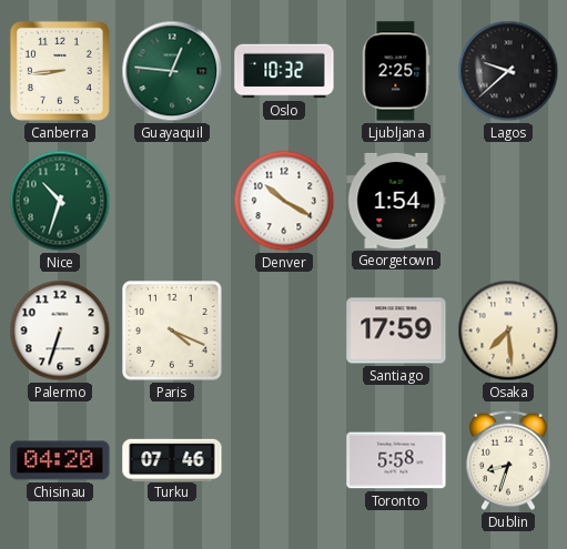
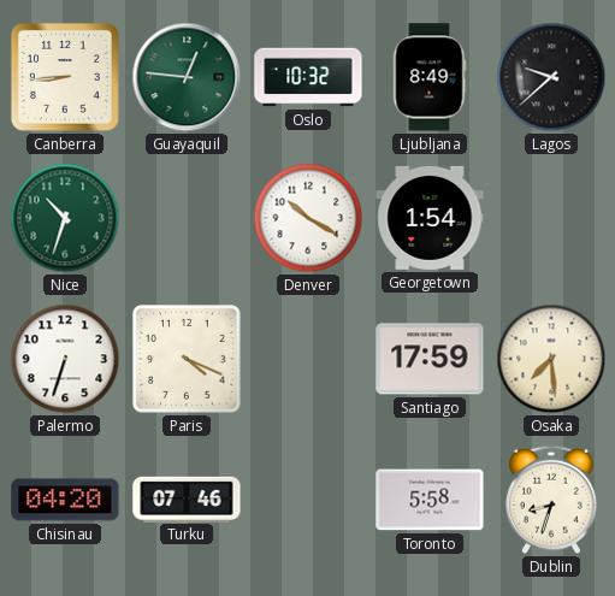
Ljubljana: 2:25 -> 8:49
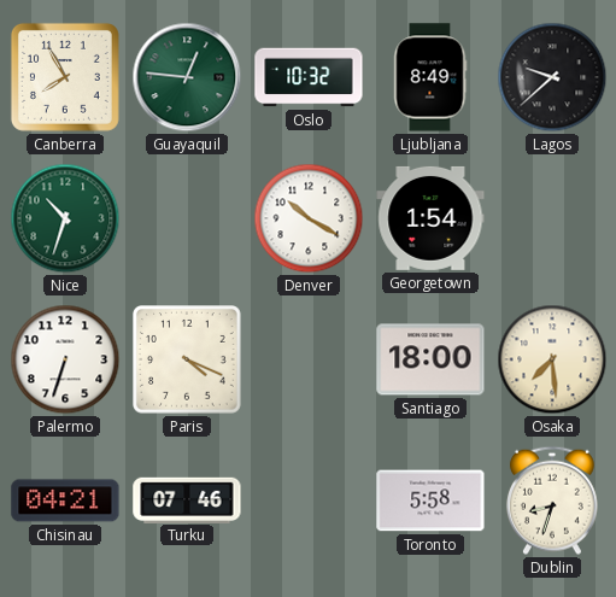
Canberra: 8:44 -> 7:55
Santiago: 17:59 -> 18:00
Chisinau: 04:20 -> 04:21
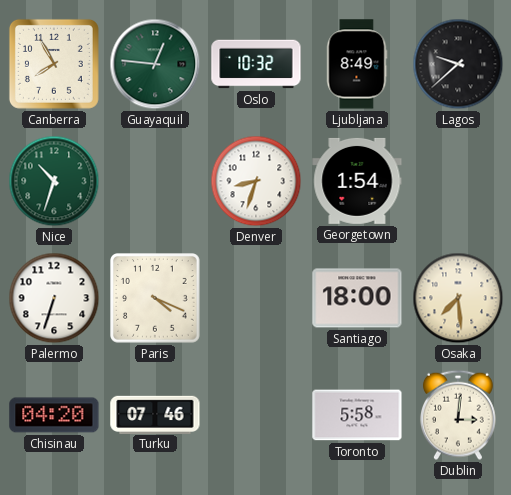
Denver: 10:20 -> 8:33
Chisinau: 04:21 -> 04:20
Dublin: 8:33 -> 3:01
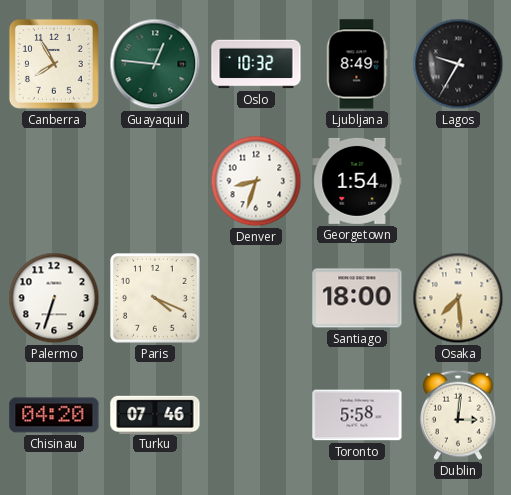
Lagos: 9:38 -> 9:35
Nice: 10:33 -> none
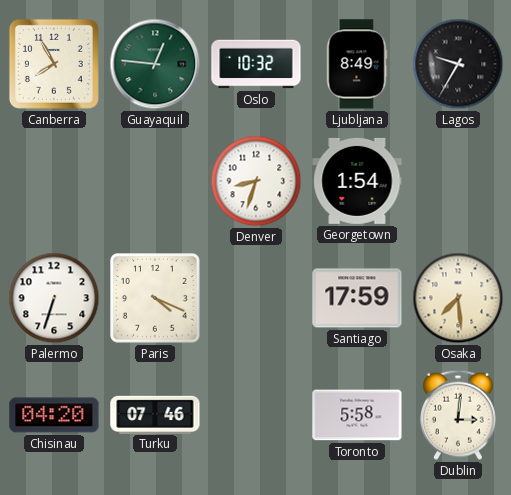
Santiago: 18:00 -> 17:59
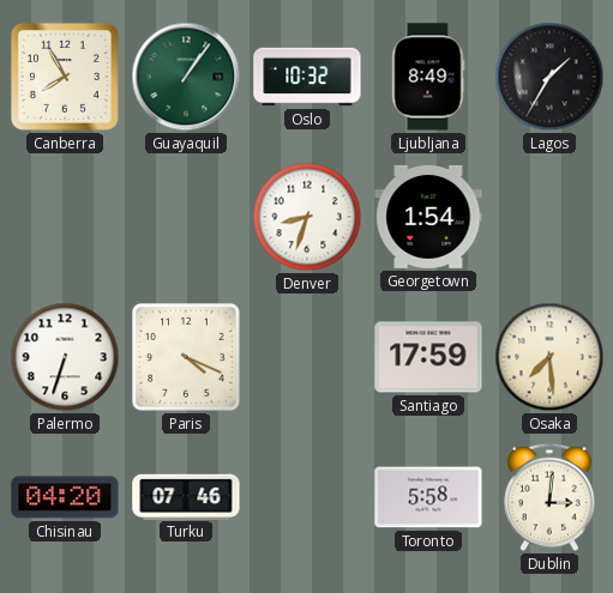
Guayaquil: 12:46 -> 1:06
Lagos: 9:35 -> 1:35
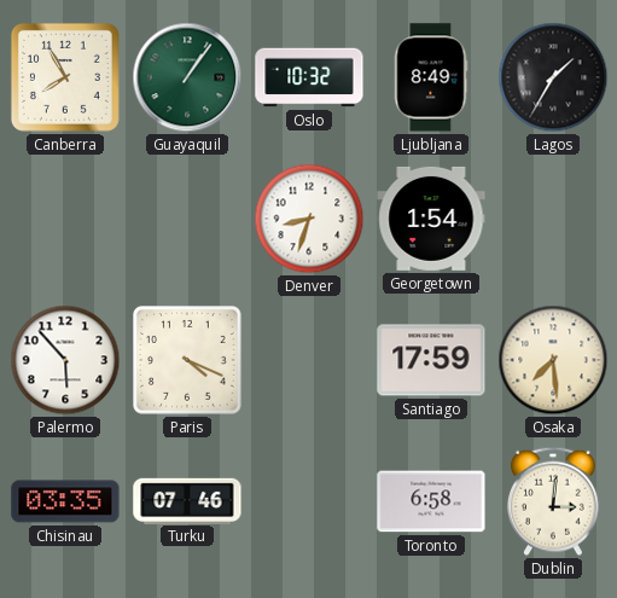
Palermo: 6:33 -> 5:53
Chisinau: 04:20 -> 03:35
Toronto: 5:58 -> 6:58
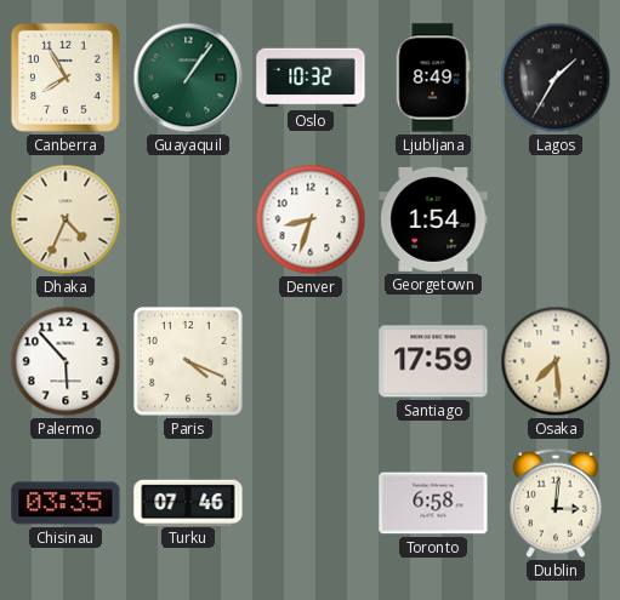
Dhaka: none -> 4:34
